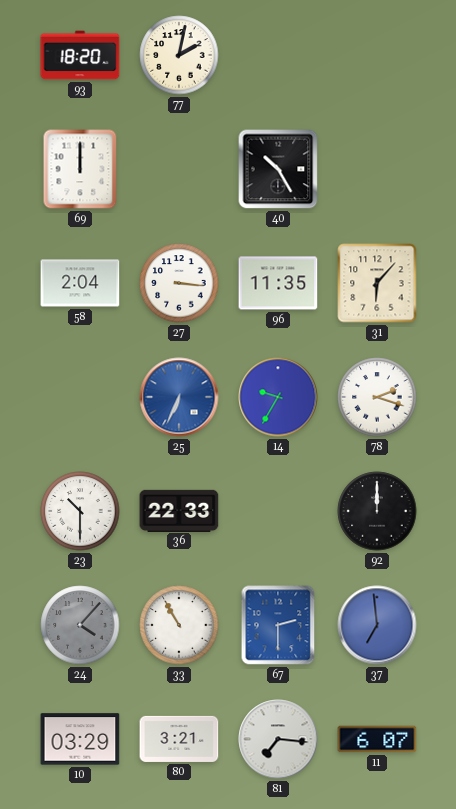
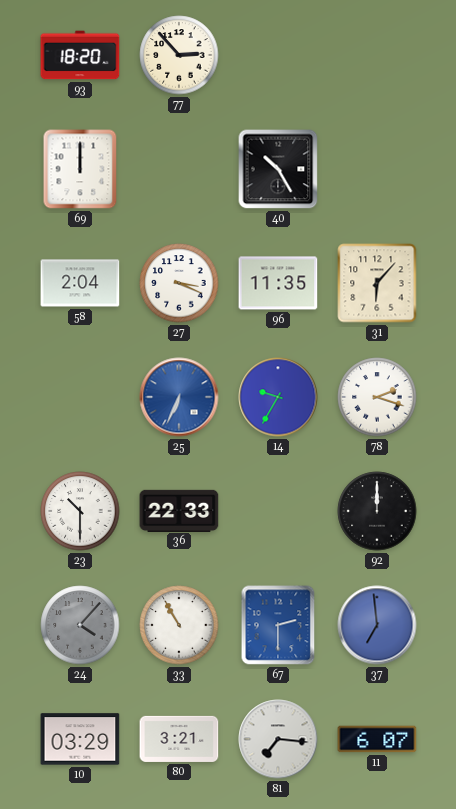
77: 2:02 -> 2:53
27: 3:16 -> 3:19
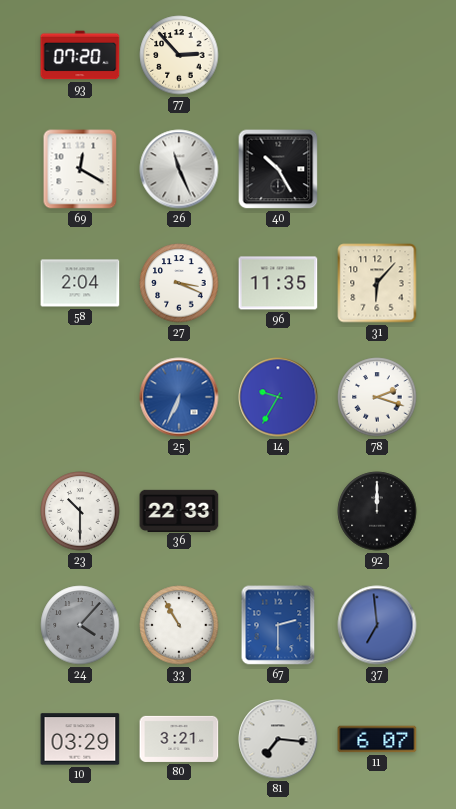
93: 18:20 -> 07:20
69: 12:00 -> 12:20
26: none -> 11:26
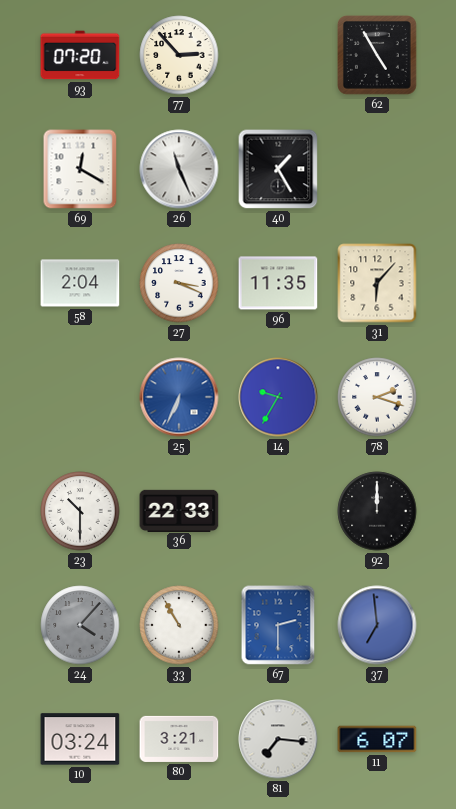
62: none -> 4:55
40: 10:25 -> 1:25
10: 03:29 -> 03:24
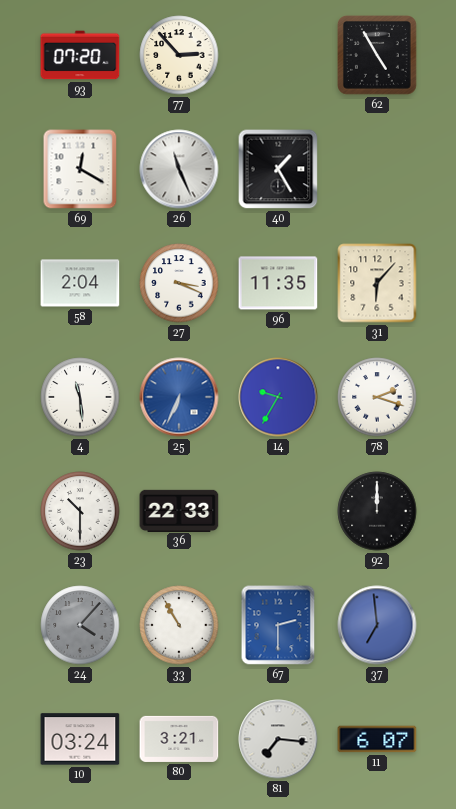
4: none -> 11:29
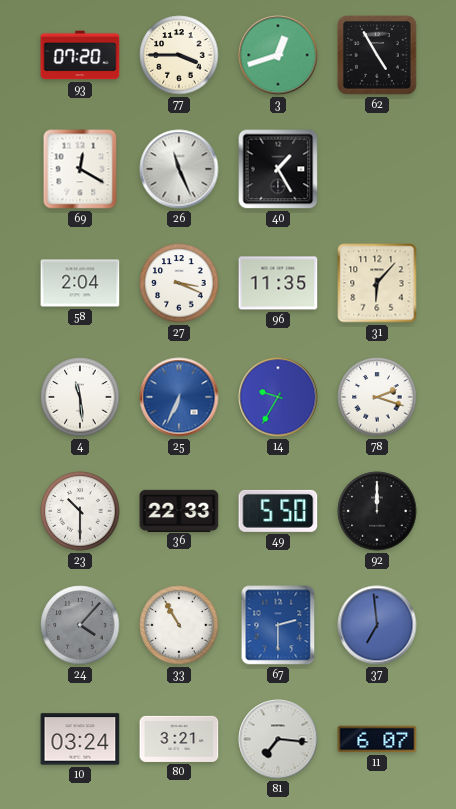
77: 2:53 -> 3:45
3: none -> 12:42
49: none -> 5:50
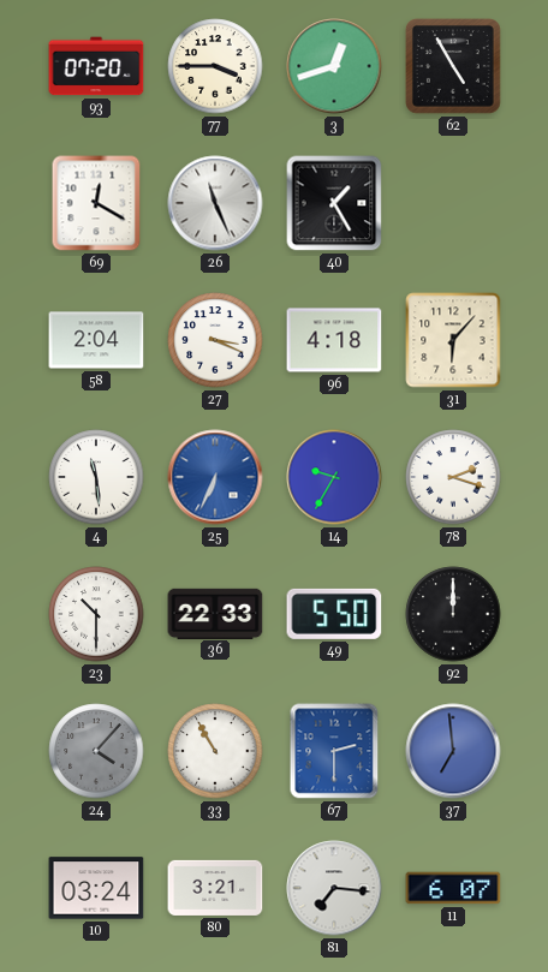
96: 11:35 -> 4:18
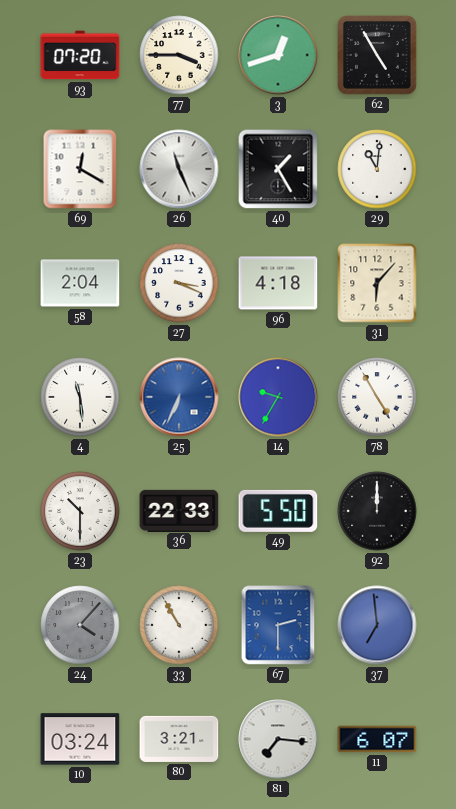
29: none -> 11:01
78: 2:18 -> 4:55
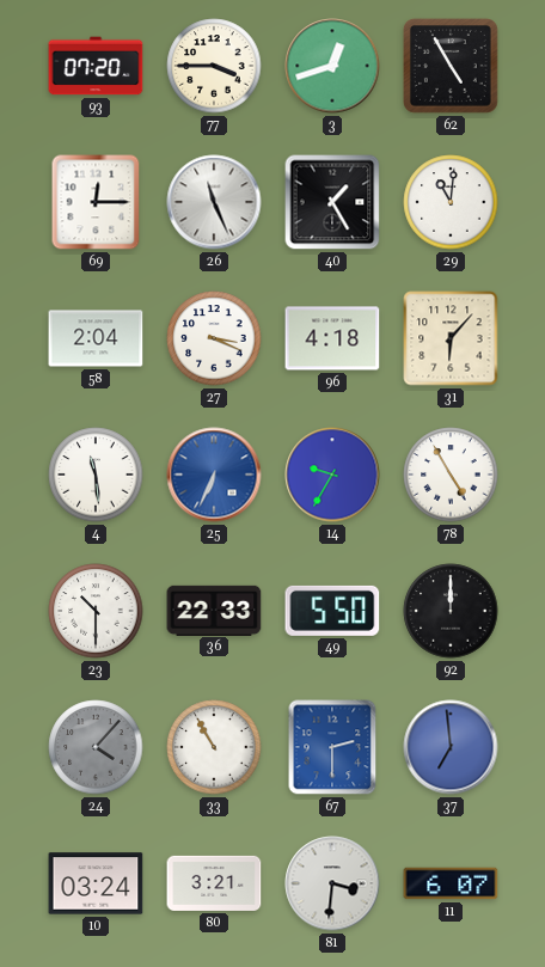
69: 12:20 -> 12:15
81: 7:16 -> 3:31
